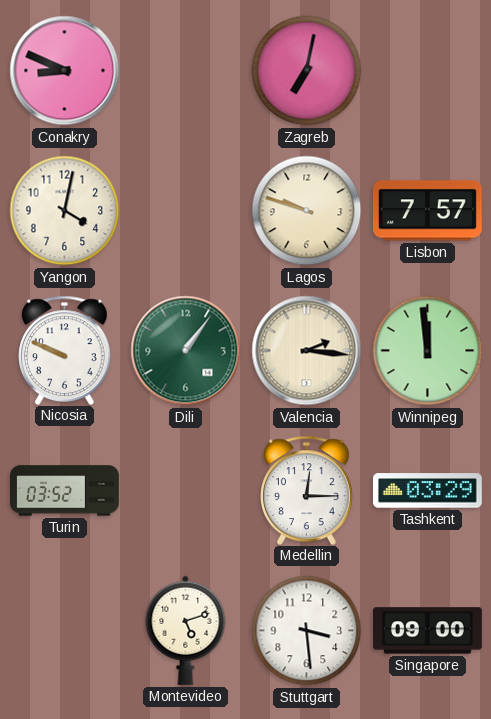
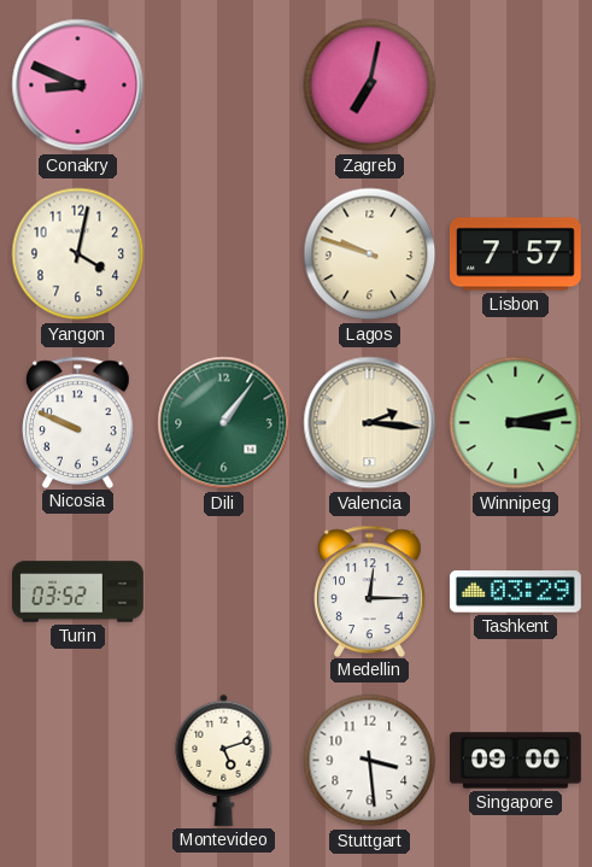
Winnipeg: 11:59 -> 3:13
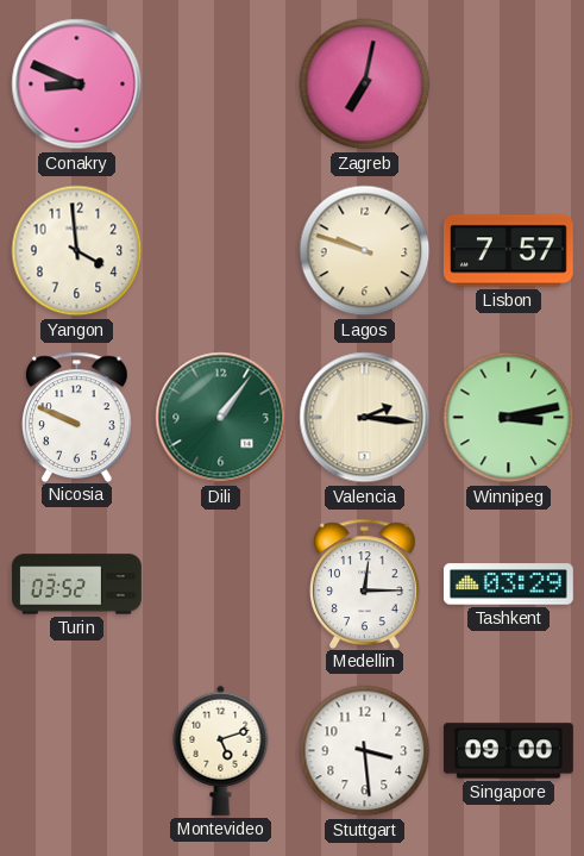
Yangon: 4:02 -> 3:59
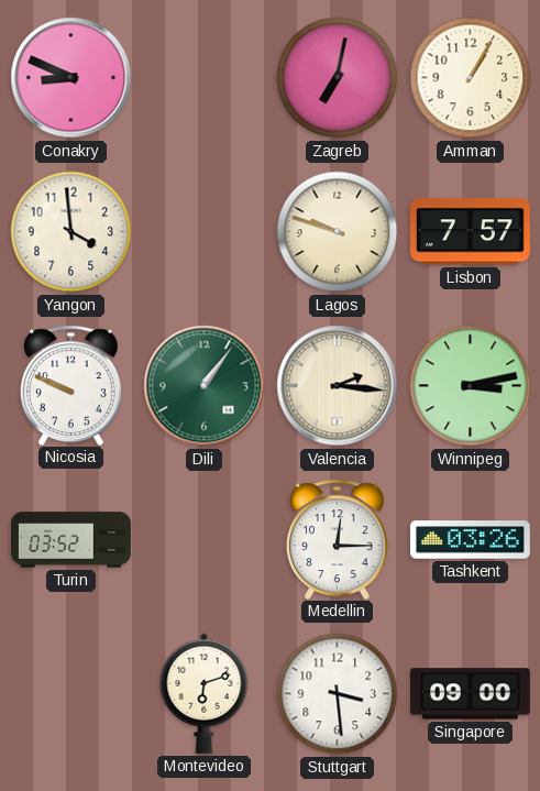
Amman: none -> 1:05
Tashkent: 03:29 -> 03:26
Montevideo: 5:12 -> 6:12
